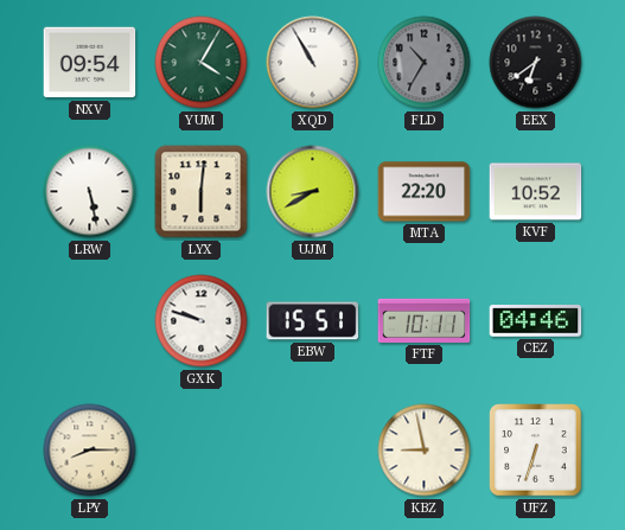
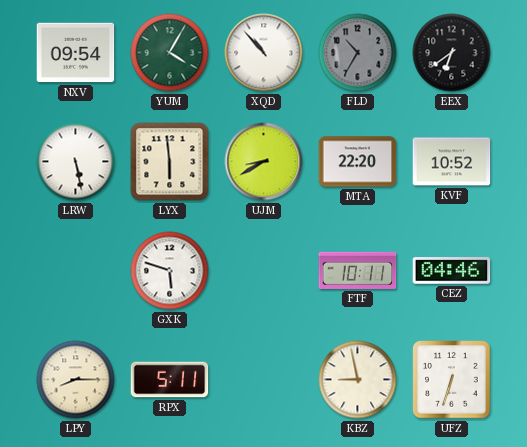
XQD: 10:55 -> 10:53
LYX: 6:01 -> 5:59
GXK: 9:48 -> 5:48
EBW: 15:51 -> none
RPX: none -> 5:11
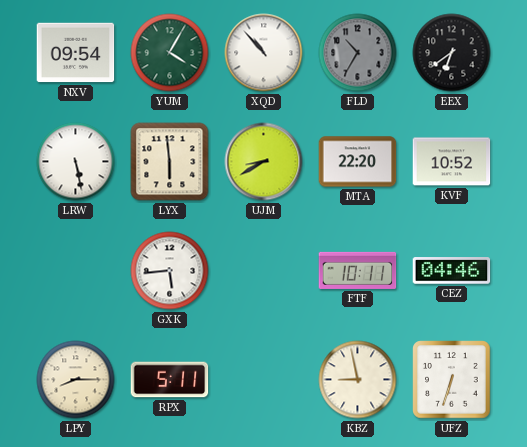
GXK: 5:48 -> 5:44
